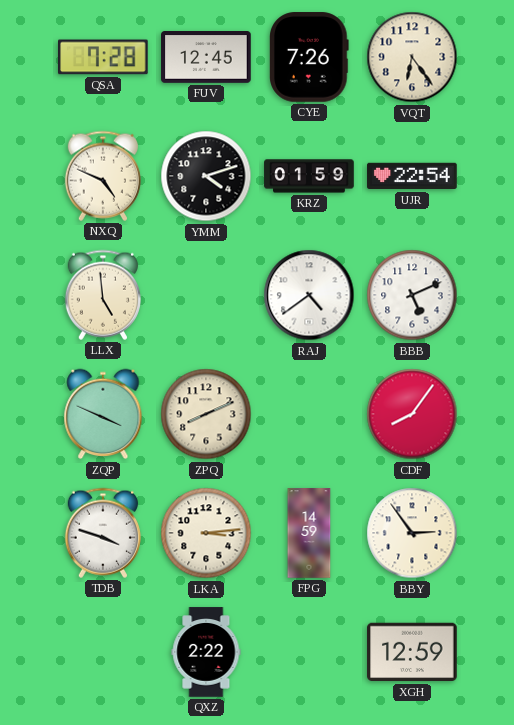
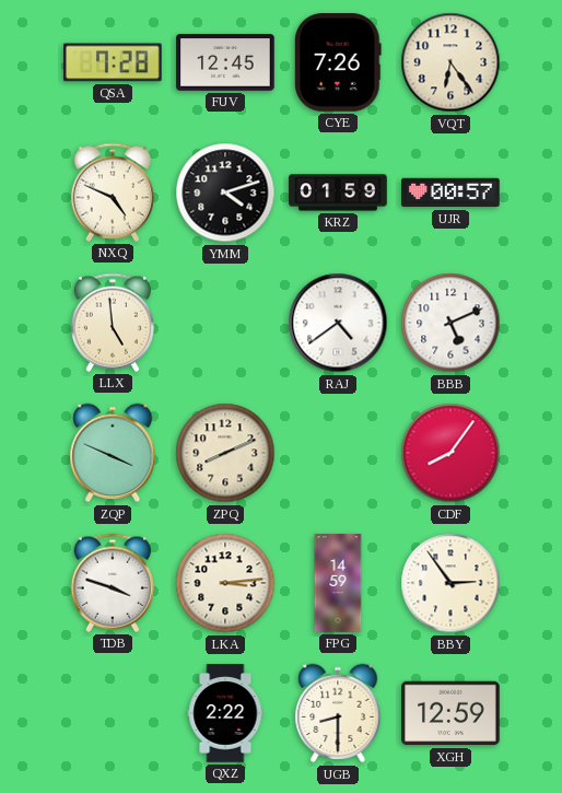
UJR: 22:54 -> 00:57
UGB: none -> 8:30
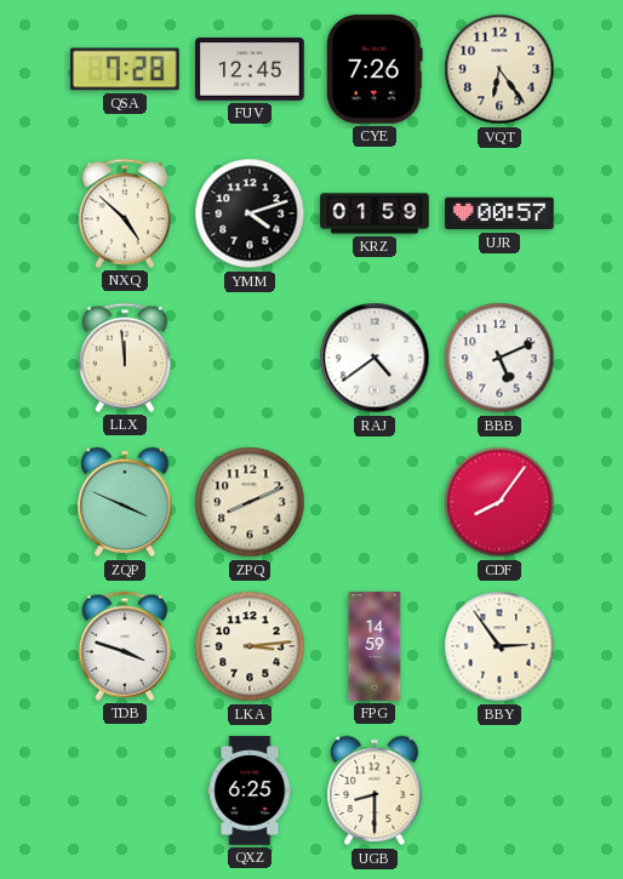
NXQ: 4:49 -> 4:52
LLX: 4:59 -> 11:59
QXZ: 2:22 -> 6:25
XGH: 12:59 -> none
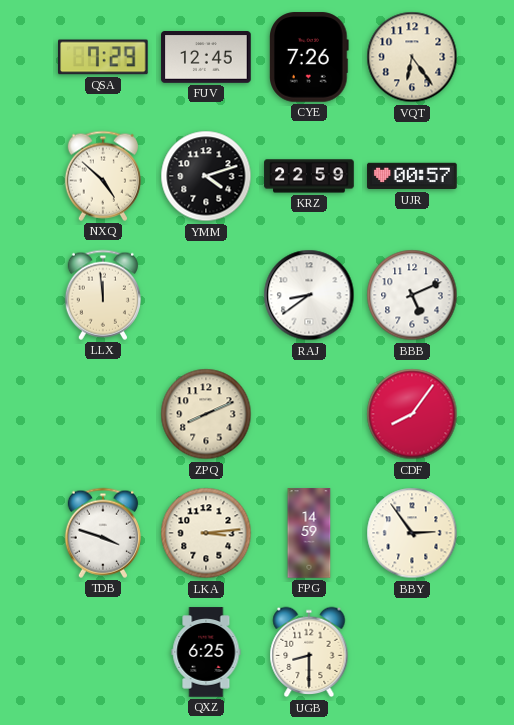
QSA: 7:28 -> 7:29
KRZ: 01:59 -> 22:59
RAJ: 4:39 -> 8:39
ZQP: 3:49 -> none
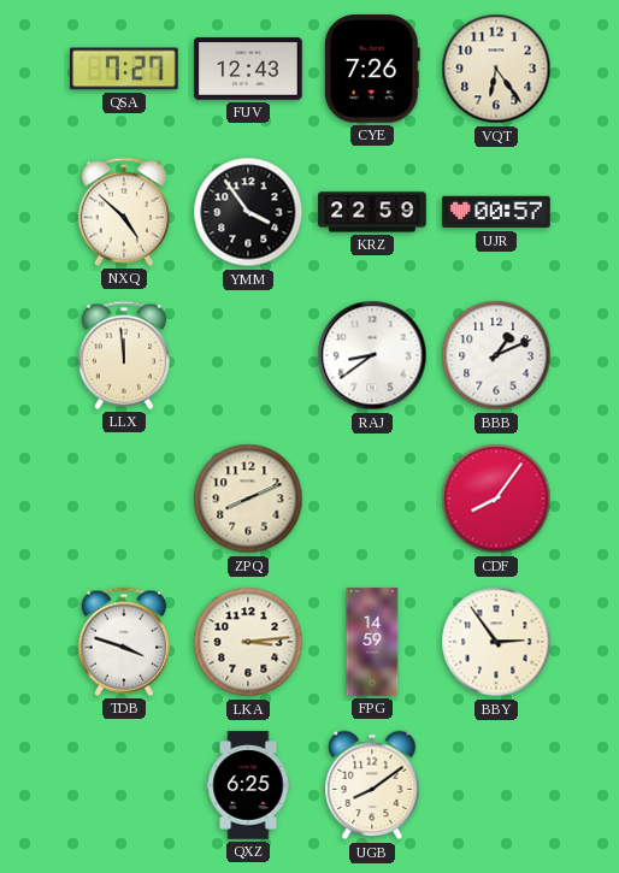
QSA: 7:29 -> 7:27
FUV: 12:45 -> 12:43
YMM: 4:12 -> 3:54
BBB: 5:11 -> 1:11
UGB: 8:30 -> 8:09
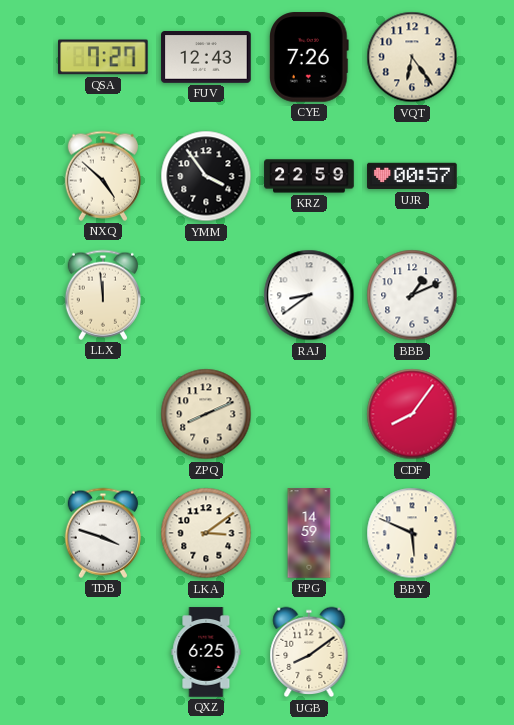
LKA: 3:14 -> 3:09
BBY: 2:54 -> 5:49
